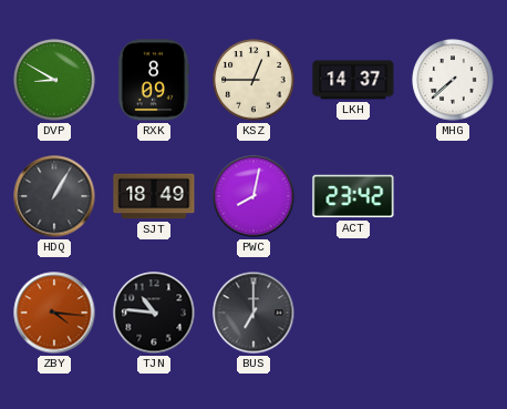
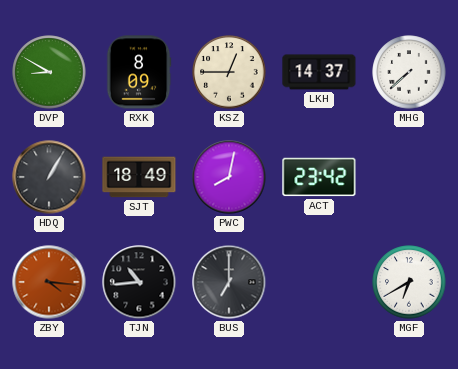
TJN: 10:46 -> 10:44
MGF: none -> 6:40
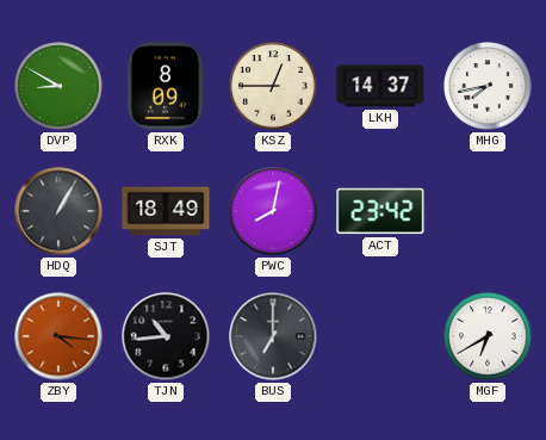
MHG: 7:38 -> 7:43
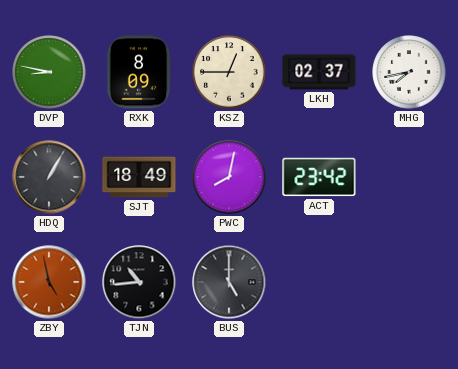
DVP: 8:50 -> 8:47
LKH: 14:37 -> 02:37
ZBY: 4:16 -> 4:58
BUS: 7:00 -> 5:00
MGF: 6:40 -> none
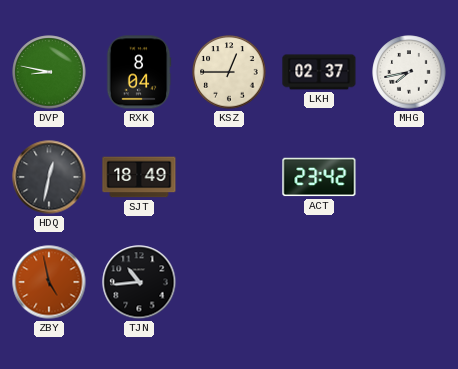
RXK: 8:09 -> 8:04
HDQ: 1:05 -> 12:32
PWC: 8:02 -> none
BUS: 5:00 -> none
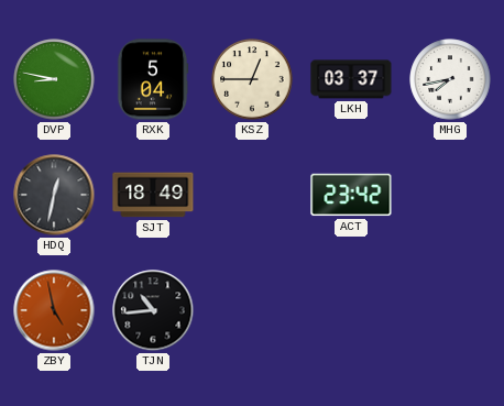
RXK: 8:04 -> 5:04
LKH: 02:37 -> 03:37
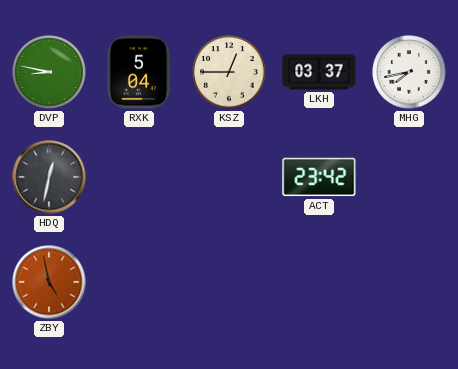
SJT: 18:49 -> none
TJN: 10:44 -> none
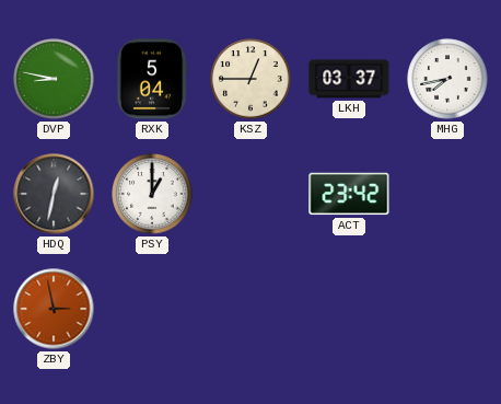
PSY: none -> 1:00
ZBY: 4:58 -> 2:58
